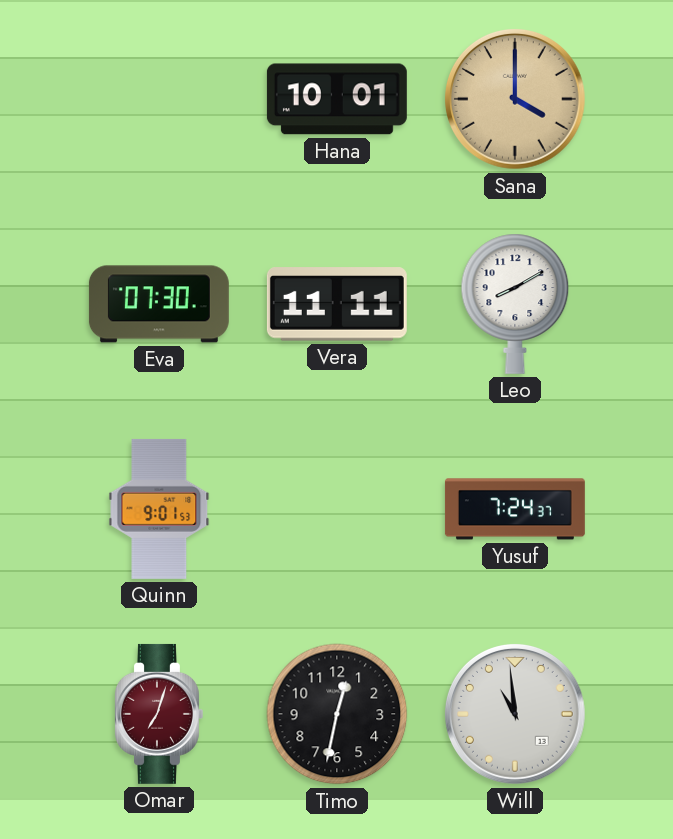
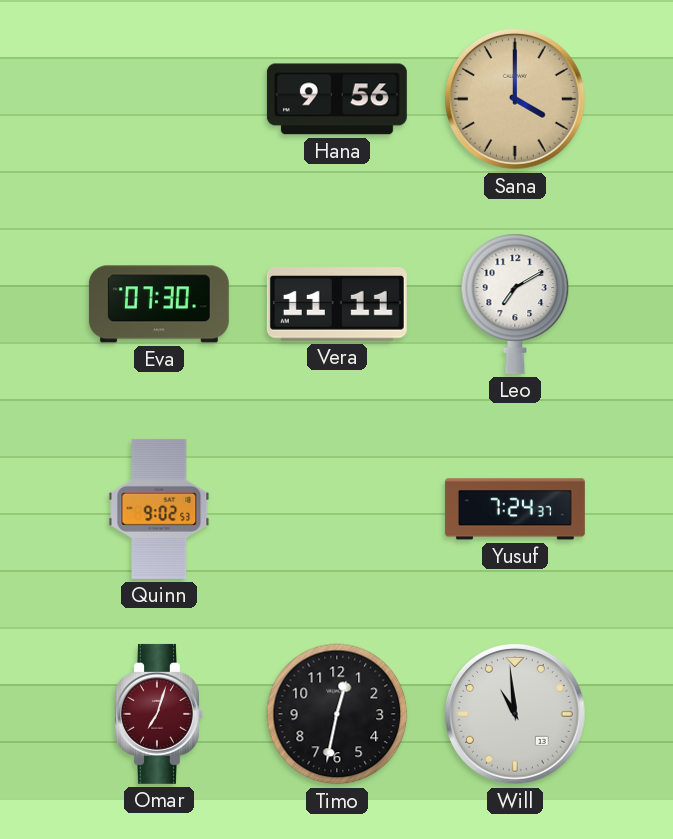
Hana: 10:01 -> 9:56
Leo: 8:10 -> 7:10
Quinn: 9:01 -> 9:02
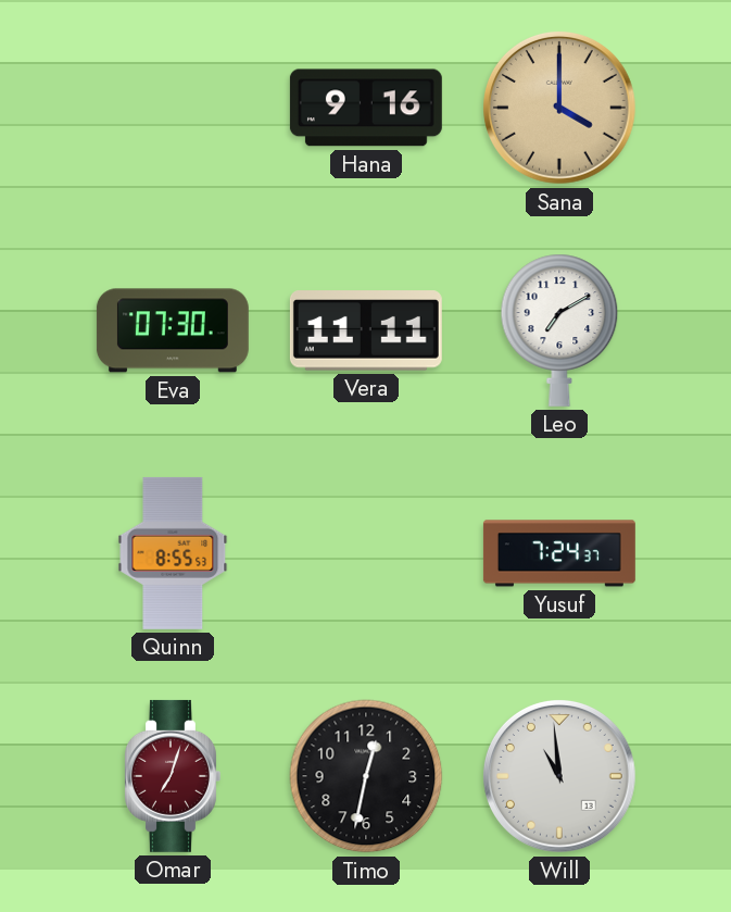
Hana: 9:56 -> 9:16
Quinn: 9:02 -> 8:55
